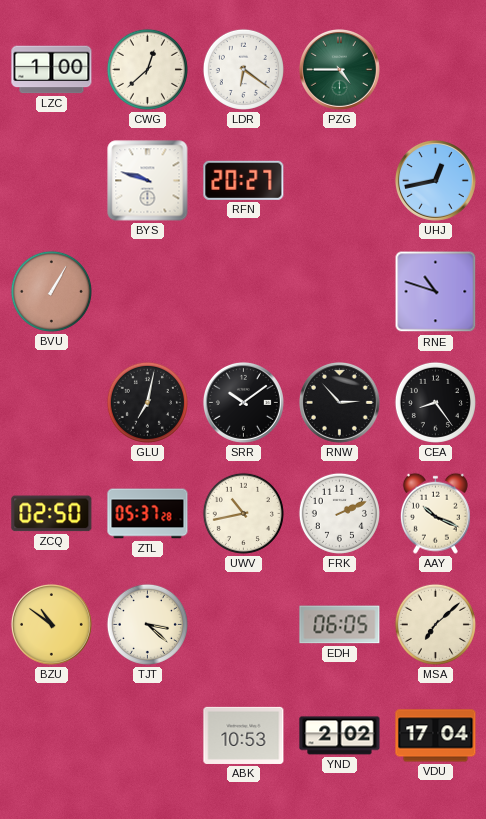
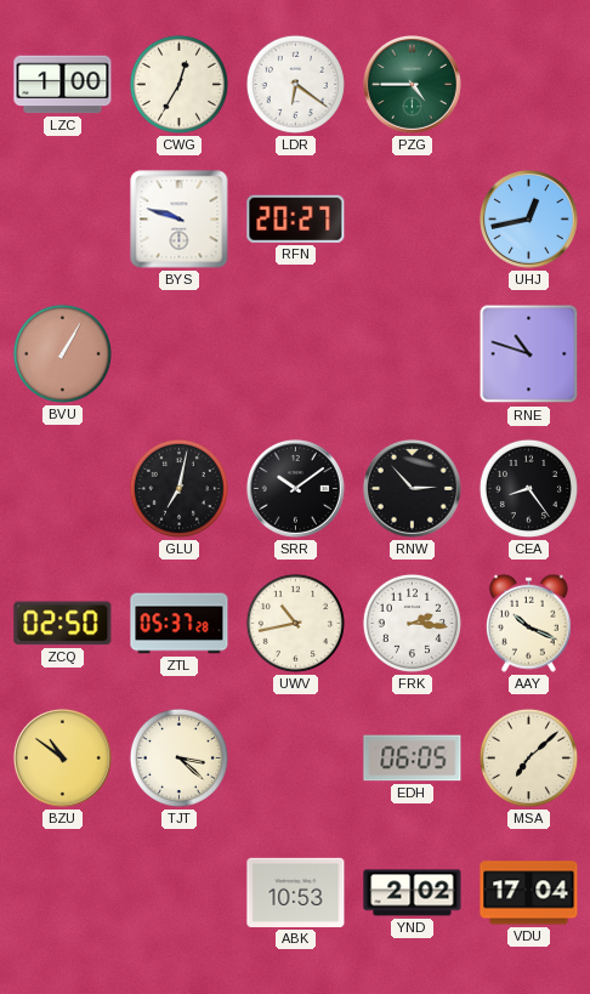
CWG: 12:38 -> 12:35
FRK: 2:11 -> 2:16
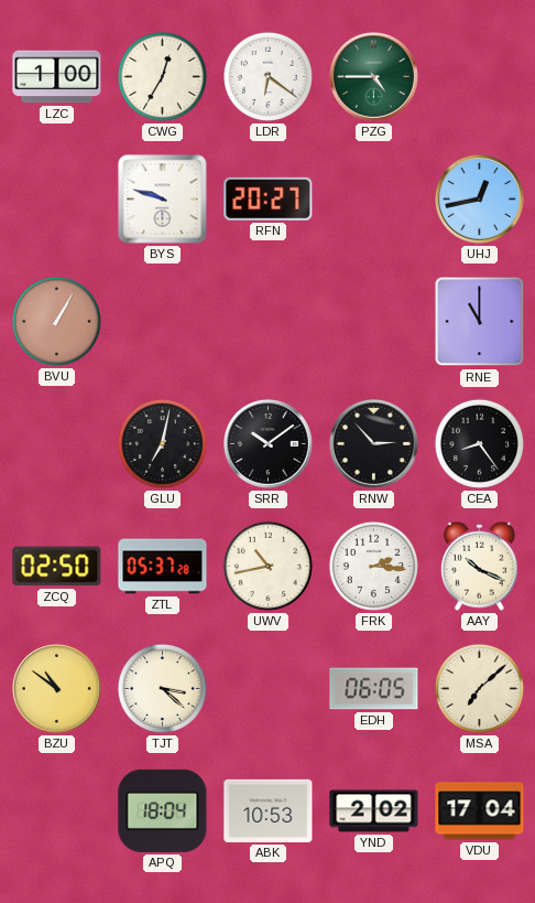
RNE: 10:48 -> 11:00
APQ: none -> 18:04
